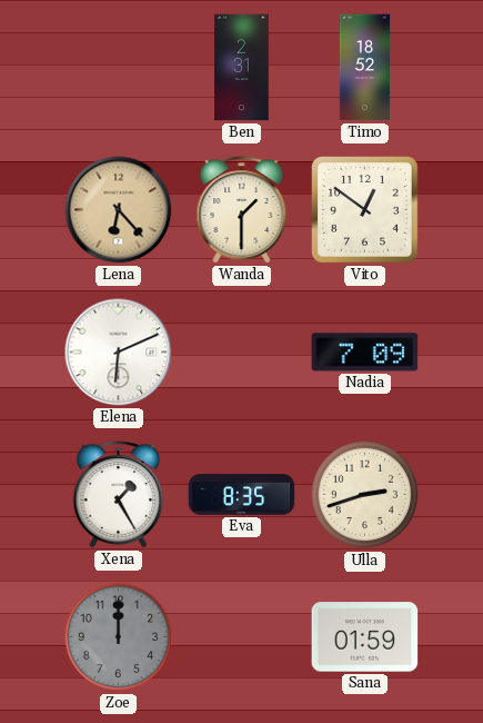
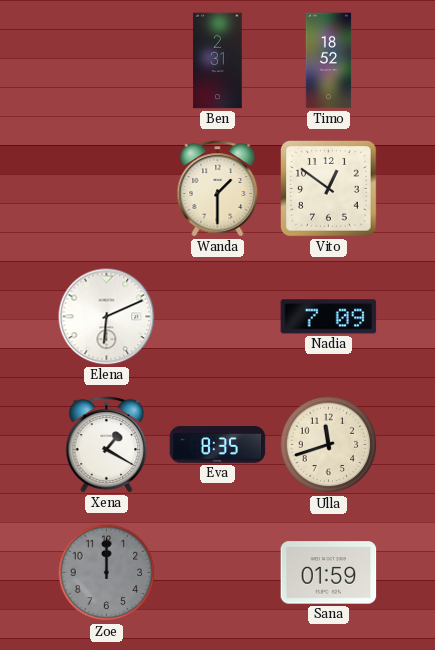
Lena: 6:23 -> none
Xena: 1:25 -> 1:20
Ulla: 2:42 -> 11:42
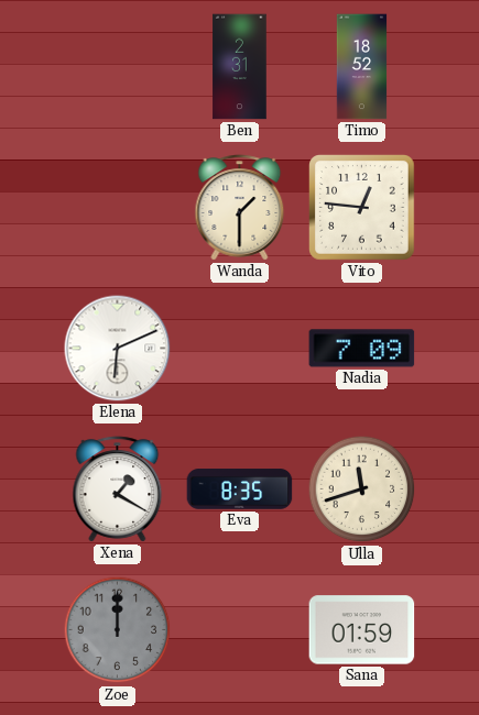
Vito: 12:51 -> 12:46
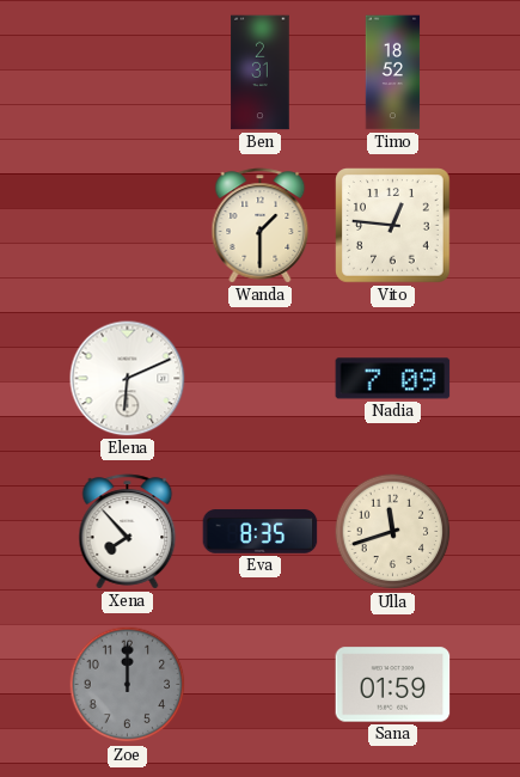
Xena: 1:20 -> 7:53
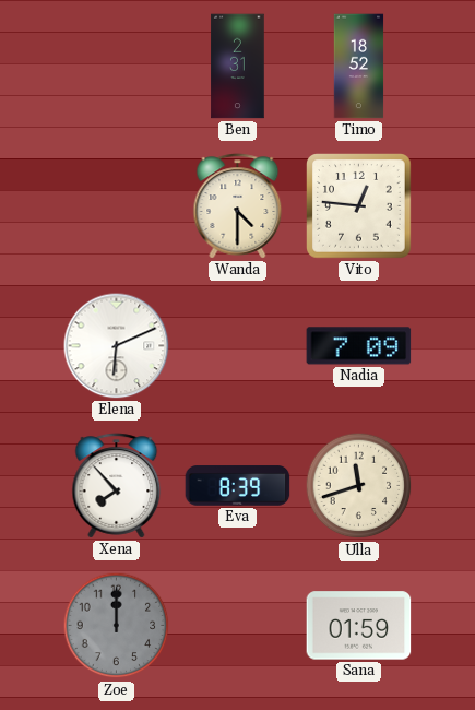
Wanda: 1:30 -> 4:30
Eva: 8:35 -> 8:39
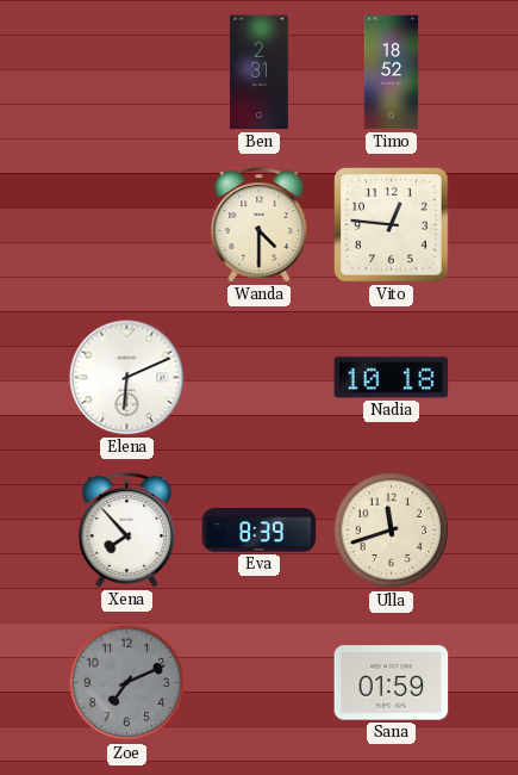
Nadia: 7:09 -> 10:18
Zoe: 12:00 -> 7:11
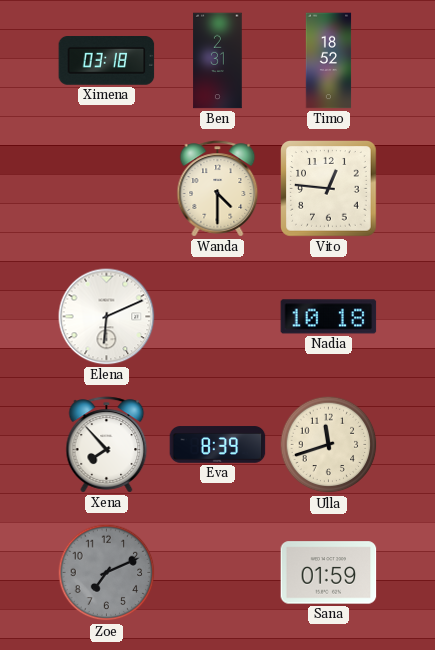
Ximena: none -> 03:18
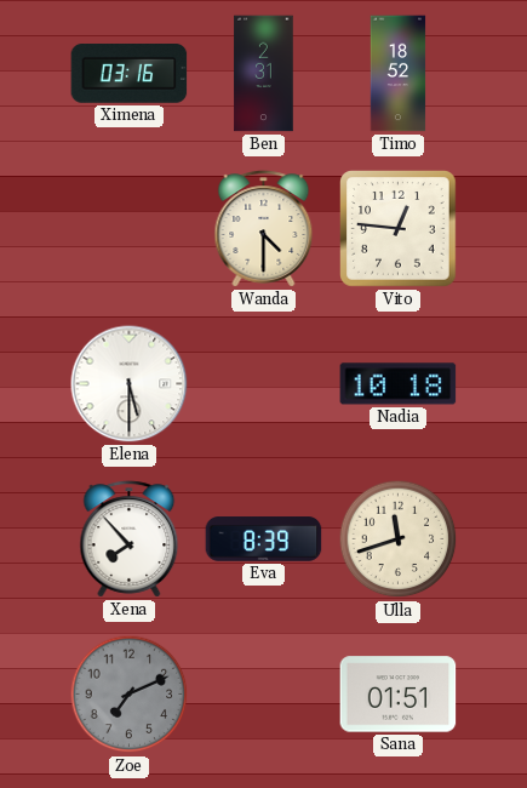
Ximena: 03:18 -> 03:16
Elena: 6:11 -> 5:30
Sana: 01:59 -> 01:51
